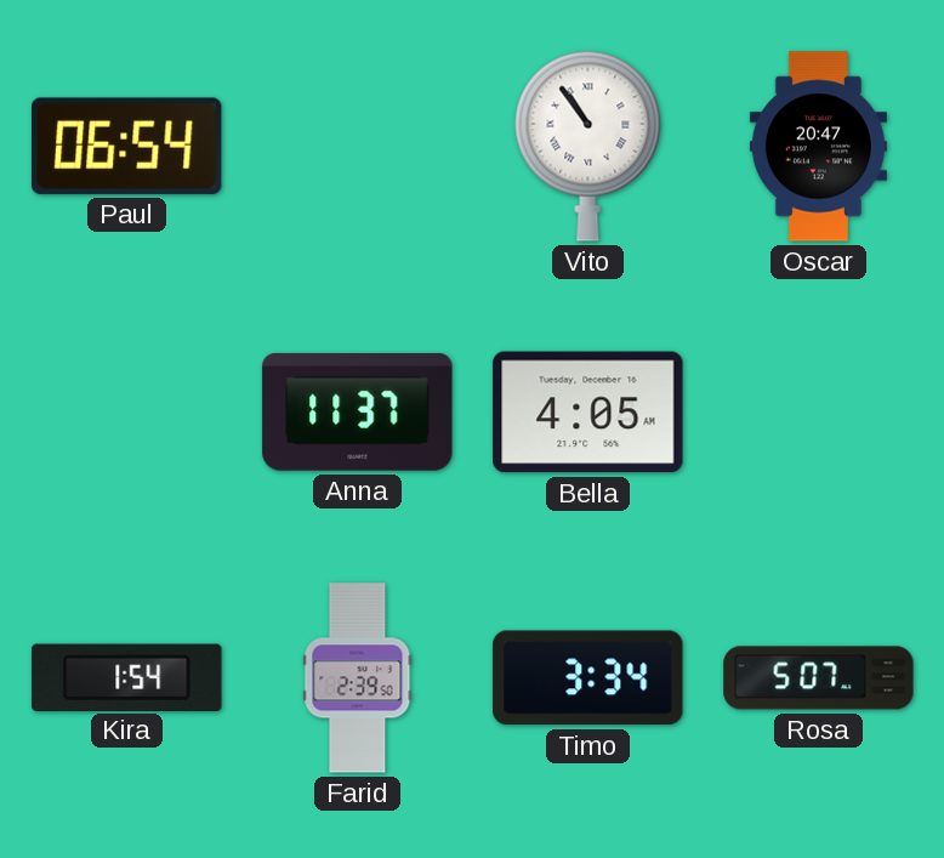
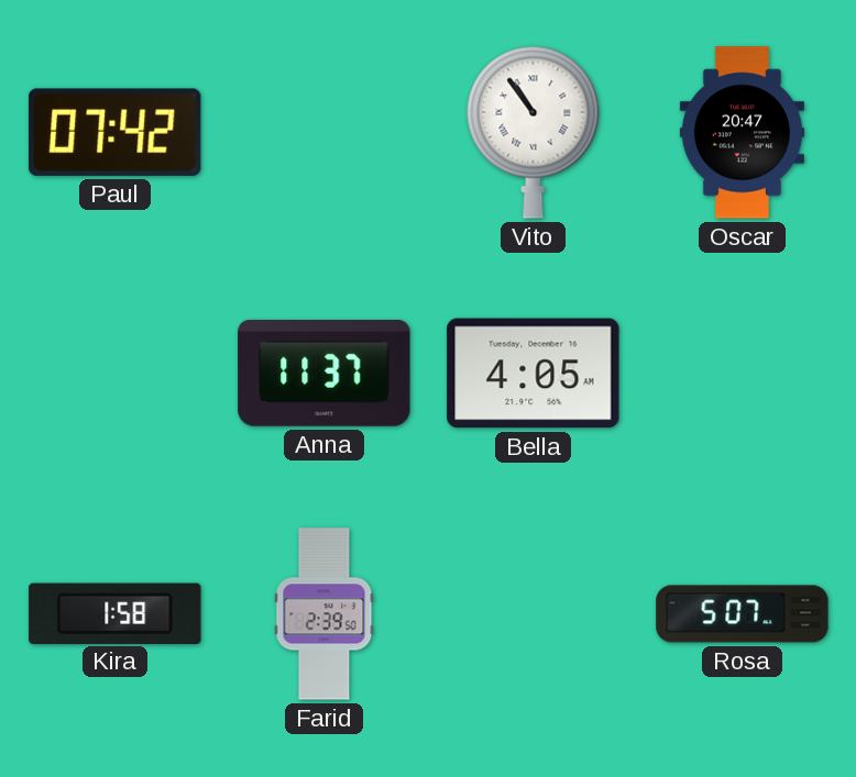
Paul: 06:54 -> 07:42
Kira: 1:54 -> 1:58
Timo: 3:34 -> none
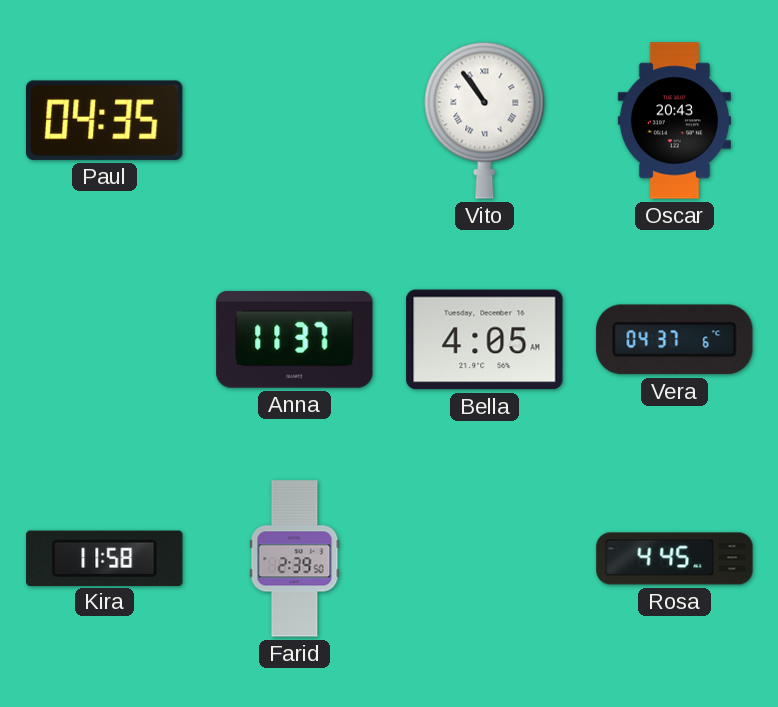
Paul: 07:42 -> 04:35
Oscar: 20:47 -> 20:43
Vera: none -> 04:37
Kira: 1:58 -> 11:58
Rosa: 5:07 -> 4:45
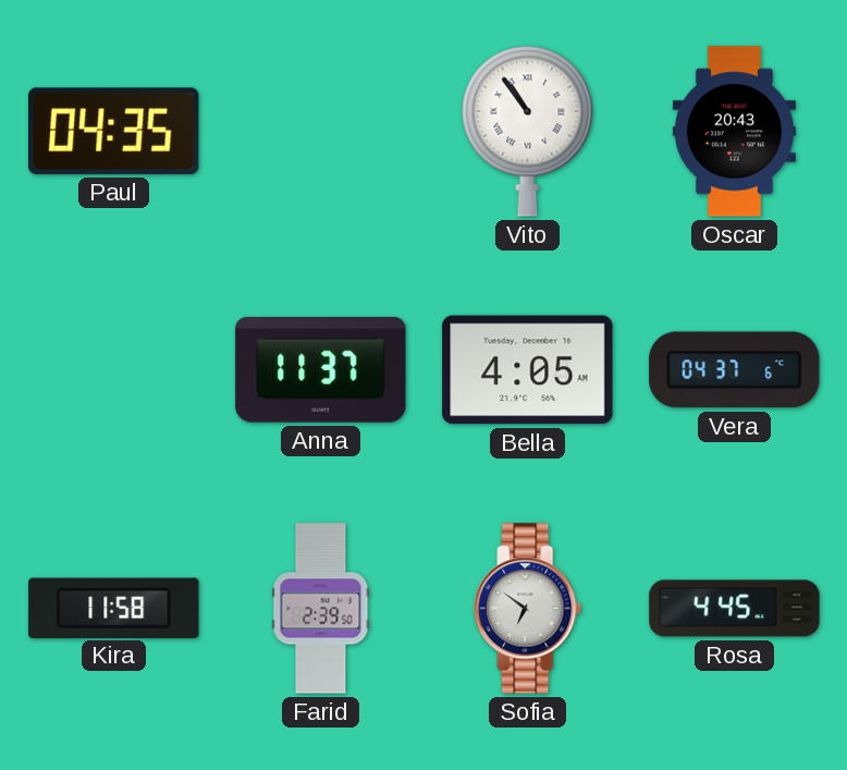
Sofia: none -> 6:51
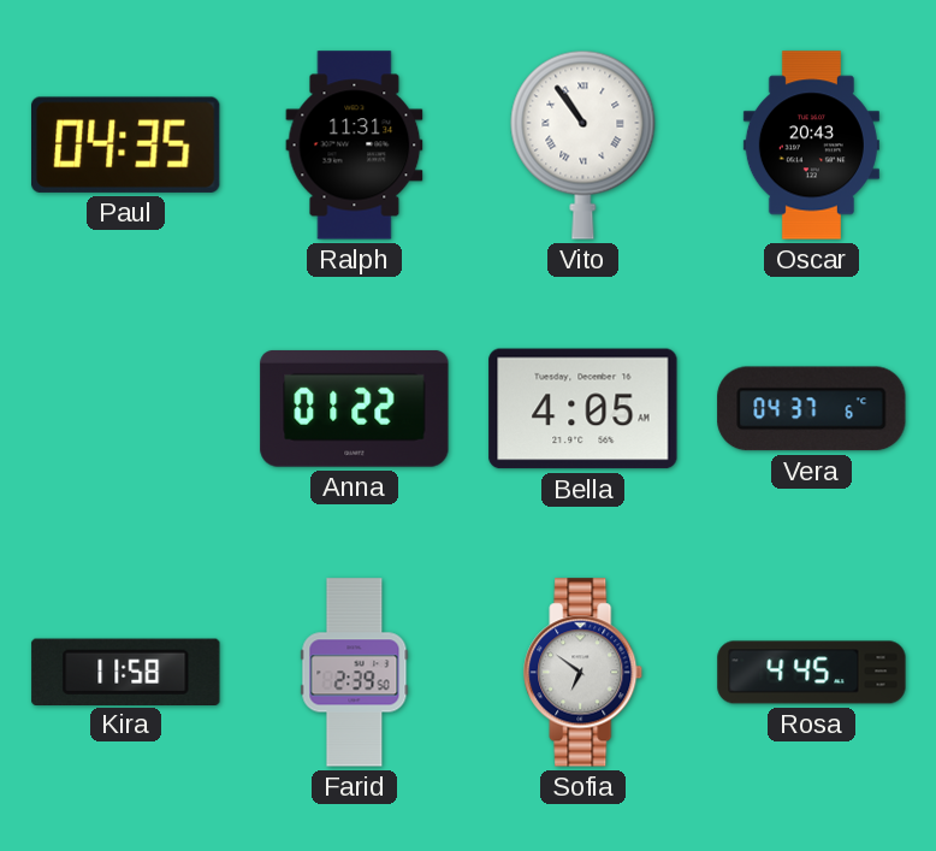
Ralph: none -> 11:31
Anna: 11:37 -> 01:22
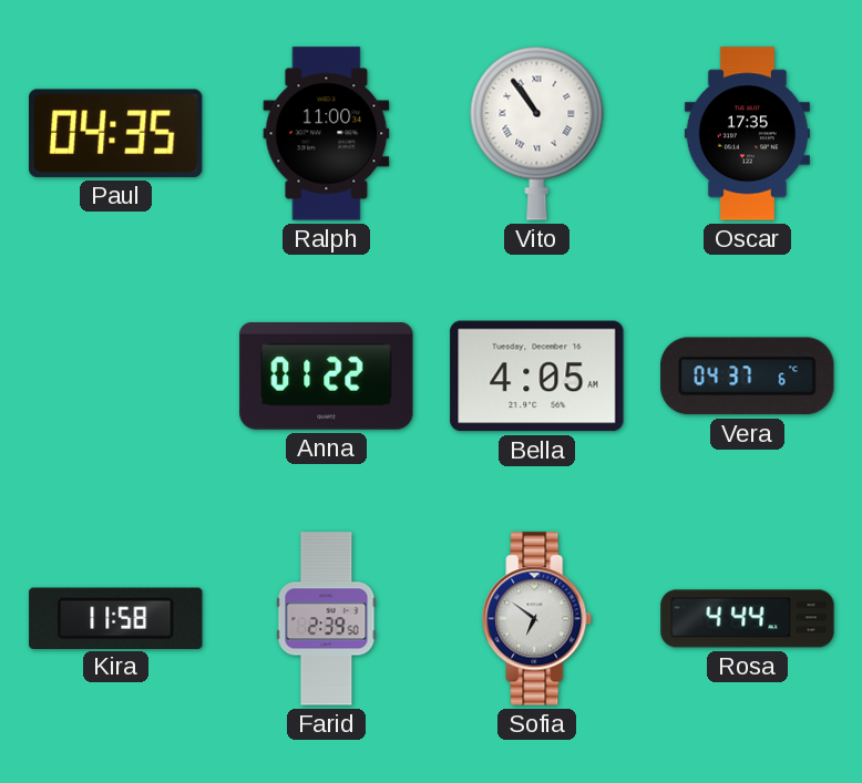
Ralph: 11:31 -> 11:00
Oscar: 20:43 -> 17:35
Rosa: 4:45 -> 4:44
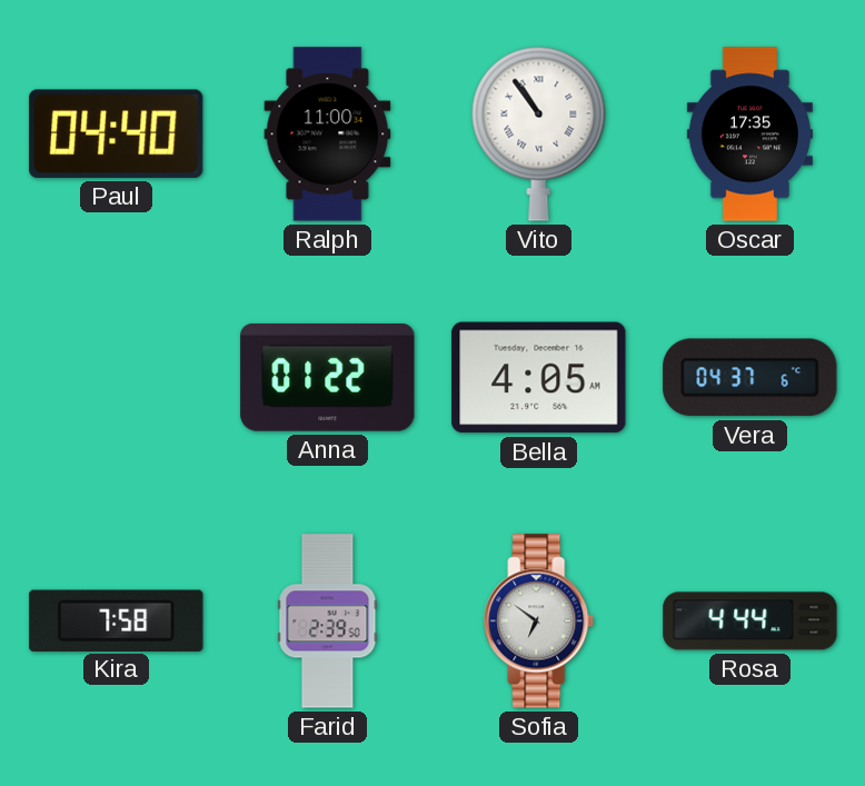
Paul: 04:35 -> 04:40
Kira: 11:58 -> 7:58
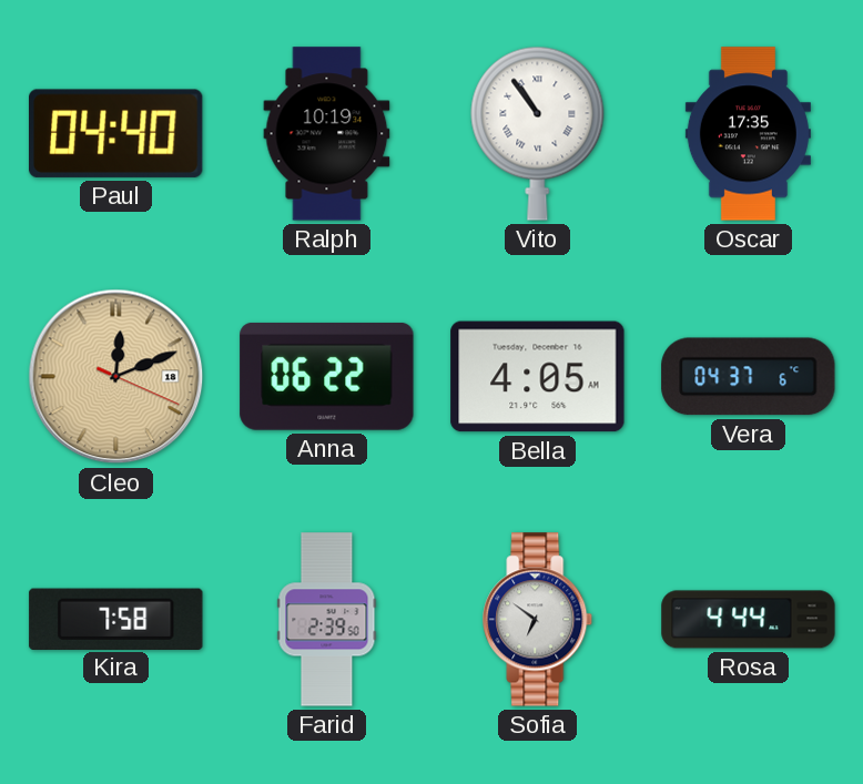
Ralph: 11:00 -> 10:19
Cleo: none -> 12:11
Anna: 01:22 -> 06:22
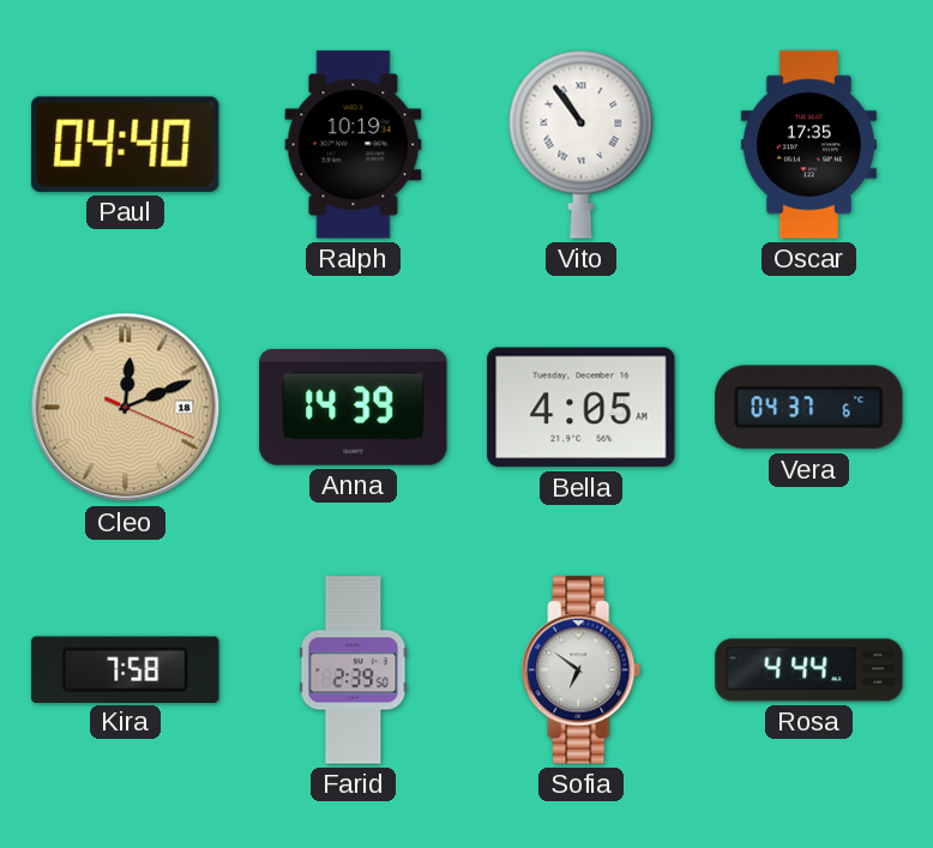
Anna: 06:22 -> 14:39
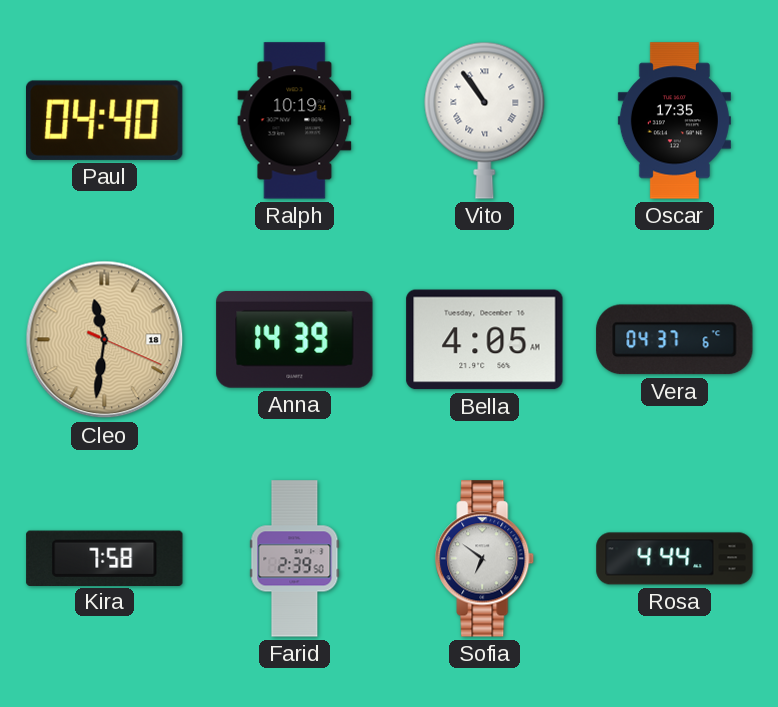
Cleo: 12:11 -> 11:31
